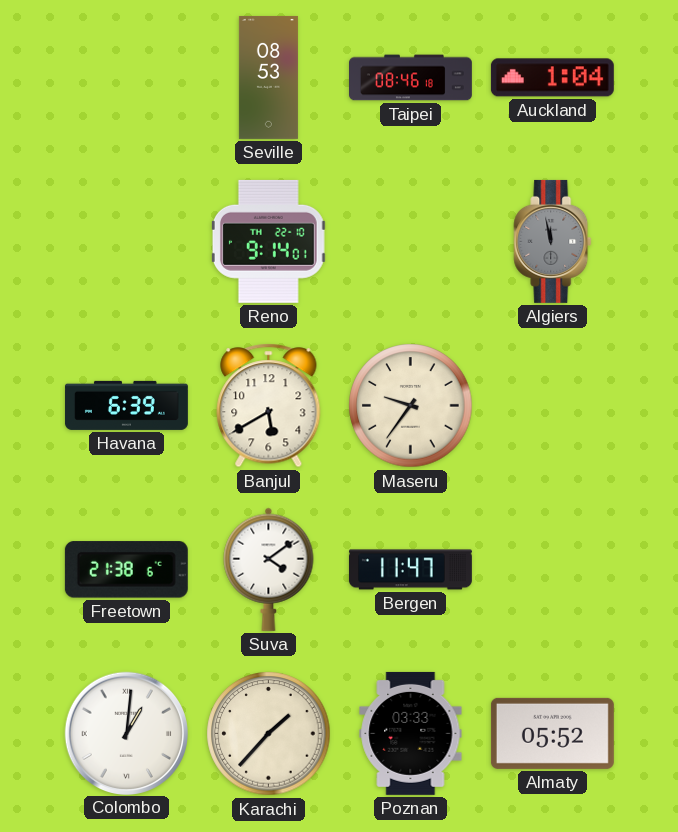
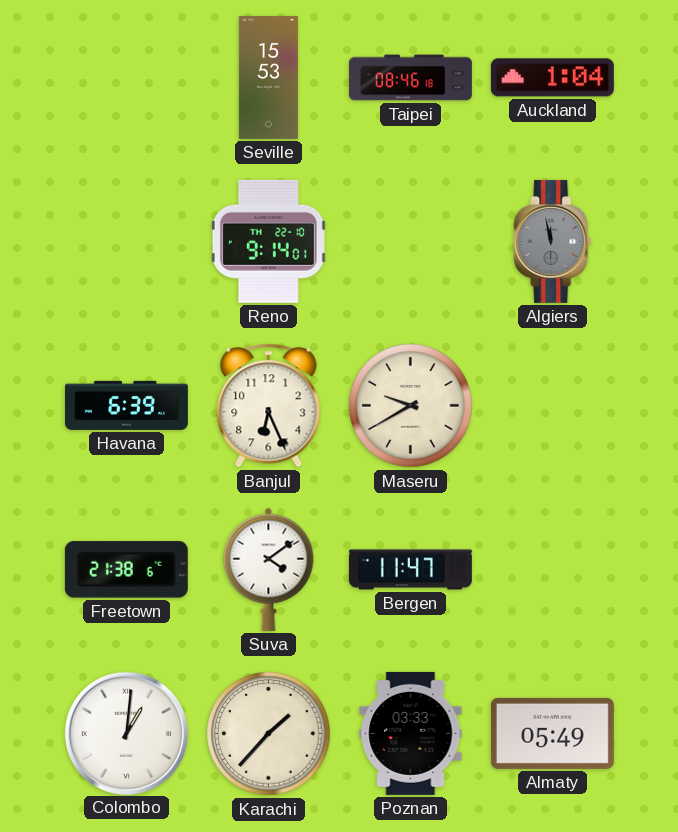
Seville: 08:53 -> 15:53
Banjul: 5:40 -> 6:26
Maseru: 9:36 -> 9:40
Almaty: 05:52 -> 05:49
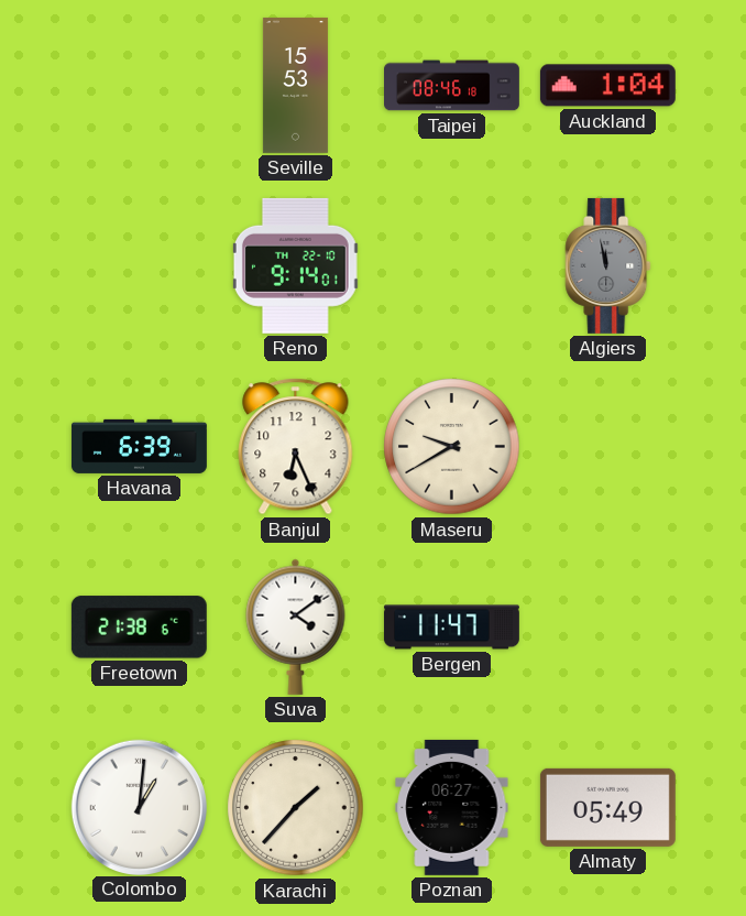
Poznan: 03:33 -> 06:27
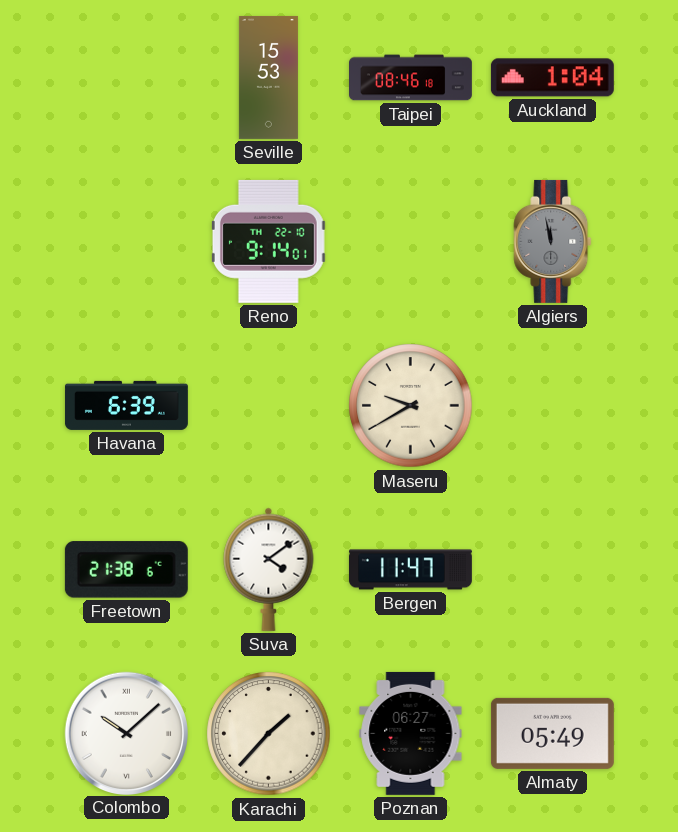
Banjul: 6:26 -> none
Colombo: 1:01 -> 10:08
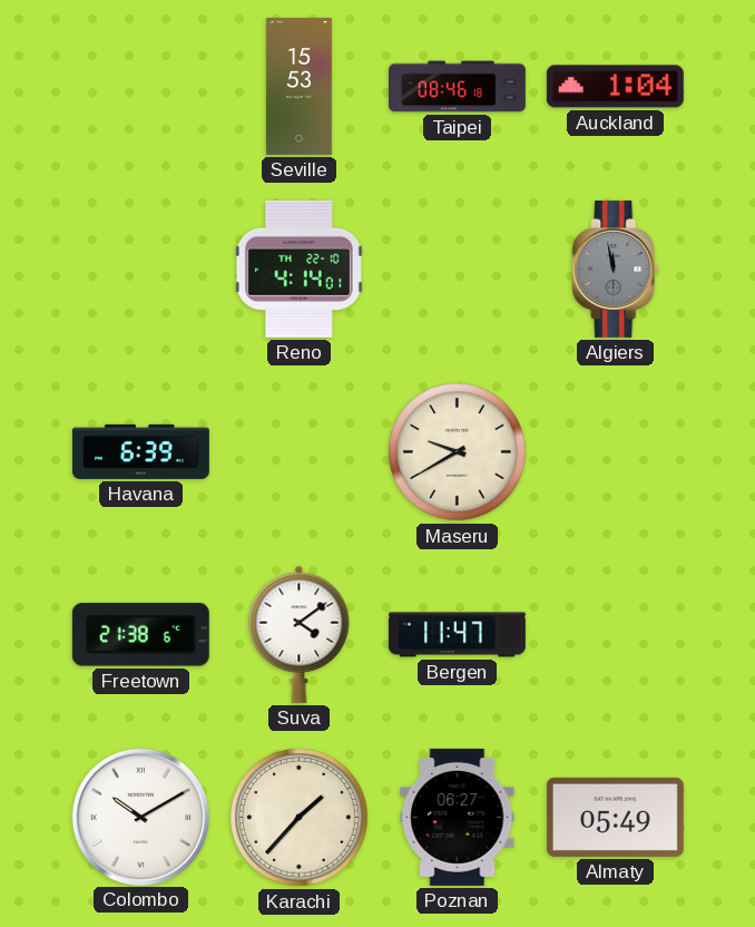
Reno: 9:14 -> 4:14
Colombo: 10:08 -> 10:10
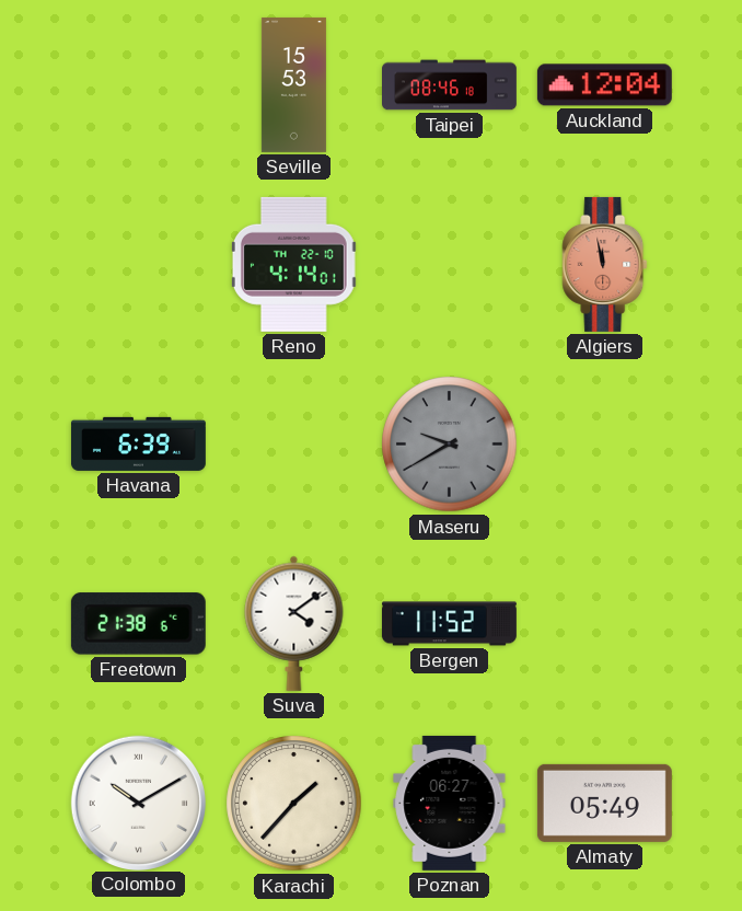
Auckland: 1:04 -> 12:04
Algiers dial: grey -> salmon
Maseru dial: cream -> grey
Bergen: 11:47 -> 11:52
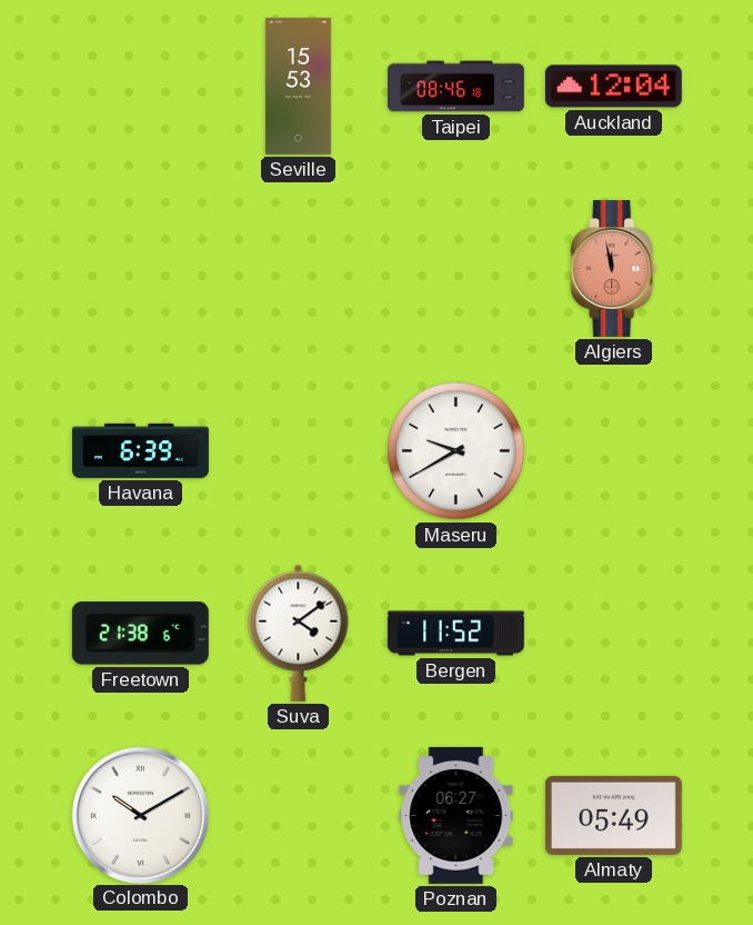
Reno: 4:14 -> none
Maseru dial: grey -> white
Karachi: 1:37 -> none
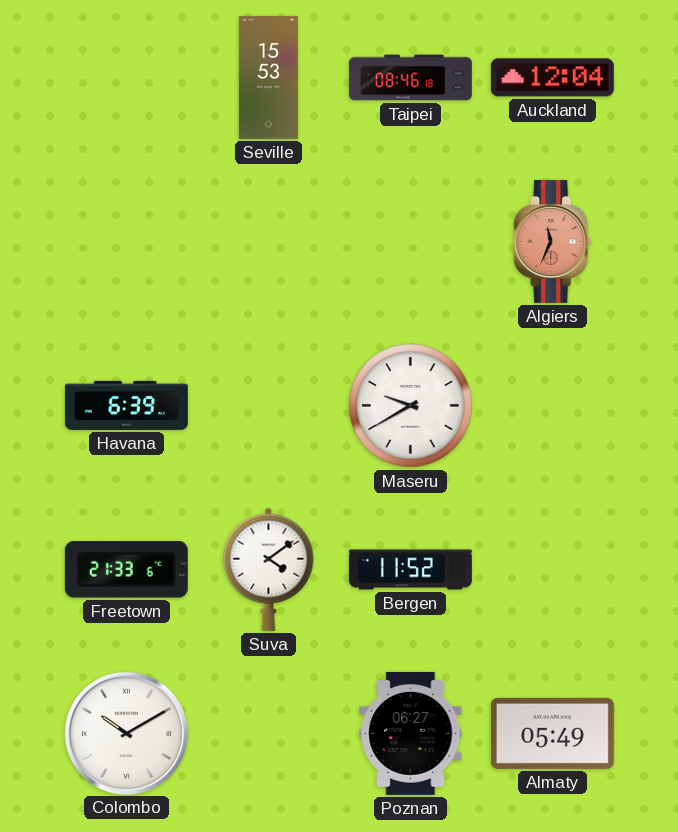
Algiers: 11:58 -> 11:34
Freetown: 21:38 -> 21:33
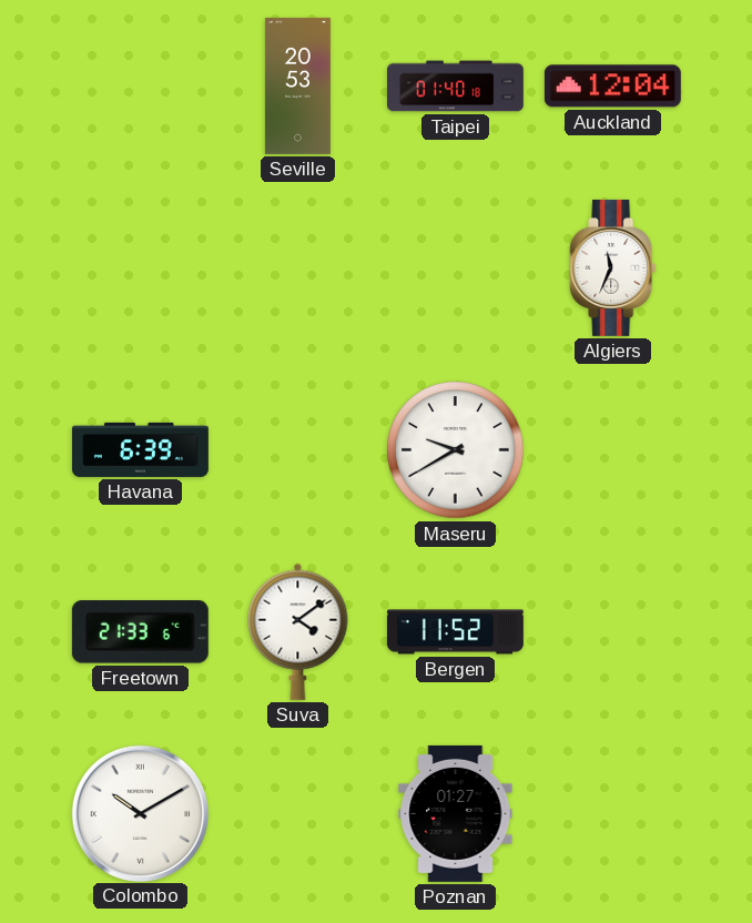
Seville: 15:53 -> 20:53
Taipei: 08:46 -> 01:40
Algiers dial: salmon -> white
Poznan: 06:27 -> 01:27
Almaty: 05:49 -> none
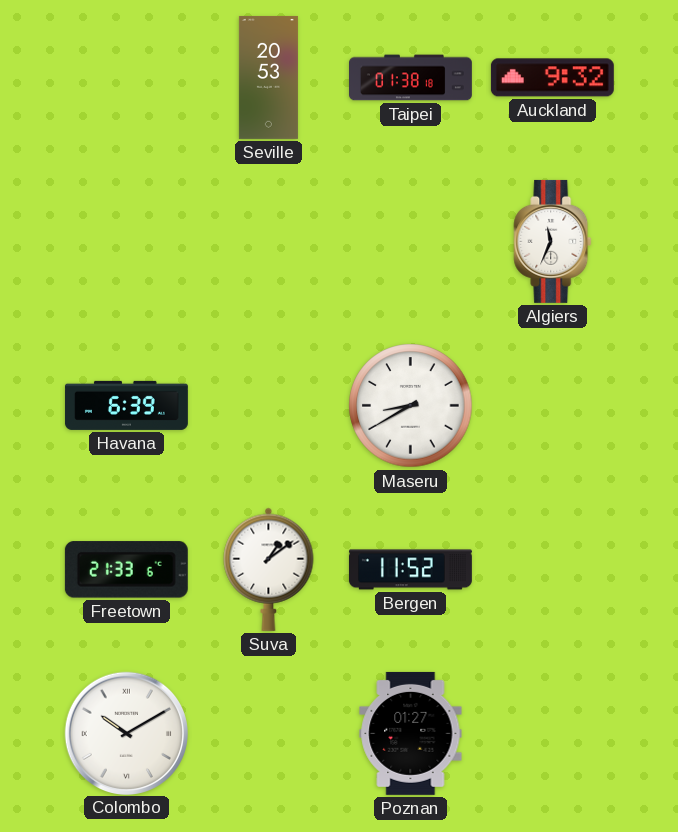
Taipei: 01:40 -> 01:38
Auckland: 12:04 -> 9:32
Maseru: 9:40 -> 8:40
Suva: 4:09 -> 1:09
